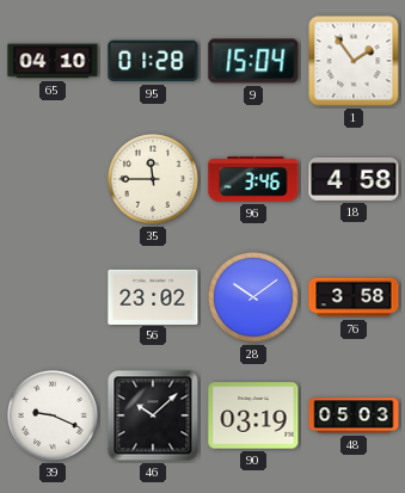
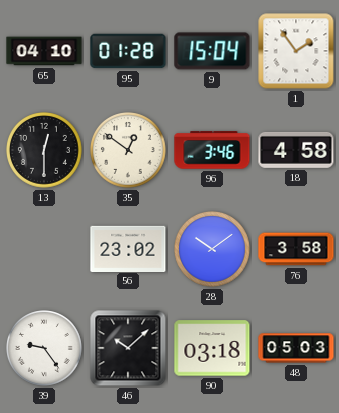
13: none -> 12:30
35: 11:45 -> 12:51
39: 9:19 -> 9:24
90: 03:19 -> 03:18
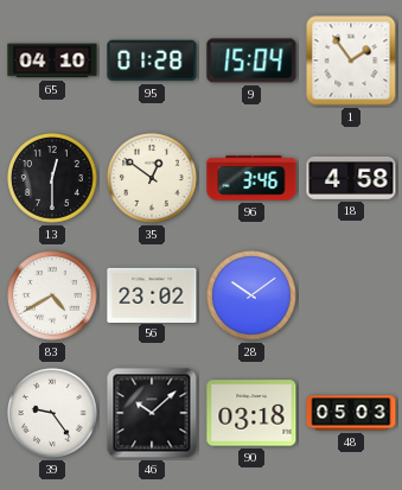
83: none -> 4:40
76: 3:58 -> none
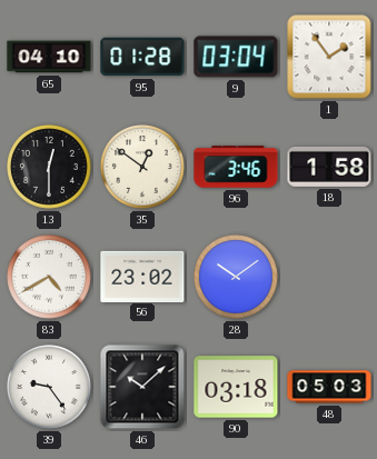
9: 15:04 -> 03:04
18: 4:58 -> 1:58
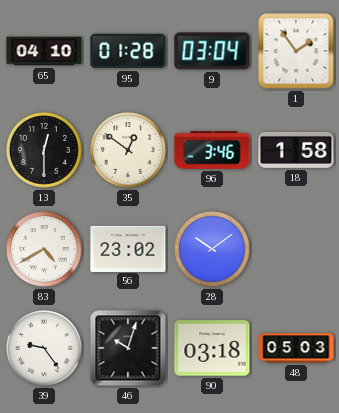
46: 10:08 -> 10:03
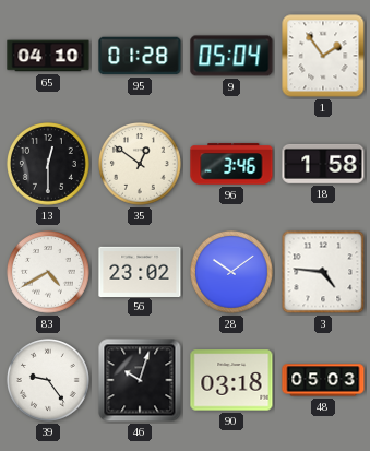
9: 03:04 -> 05:04
3: none -> 4:46
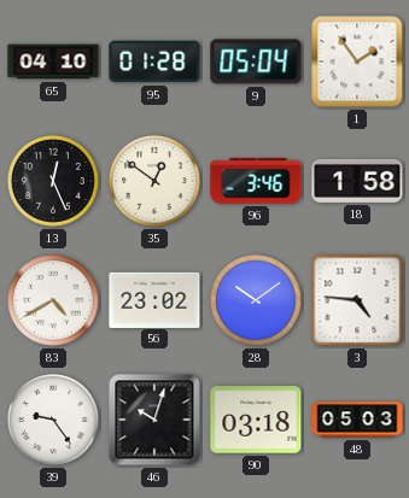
13: 12:30 -> 12:26
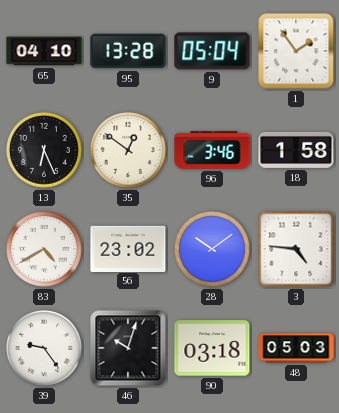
95: 01:28 -> 13:28
13: 12:26 -> 6:26
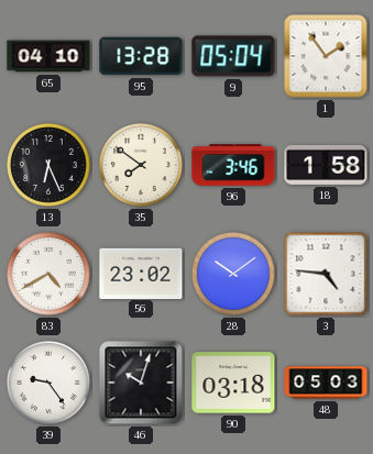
35: 12:51 -> 7:51
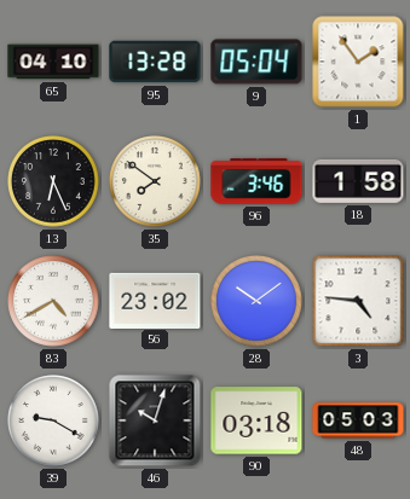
39: 9:24 -> 9:20
